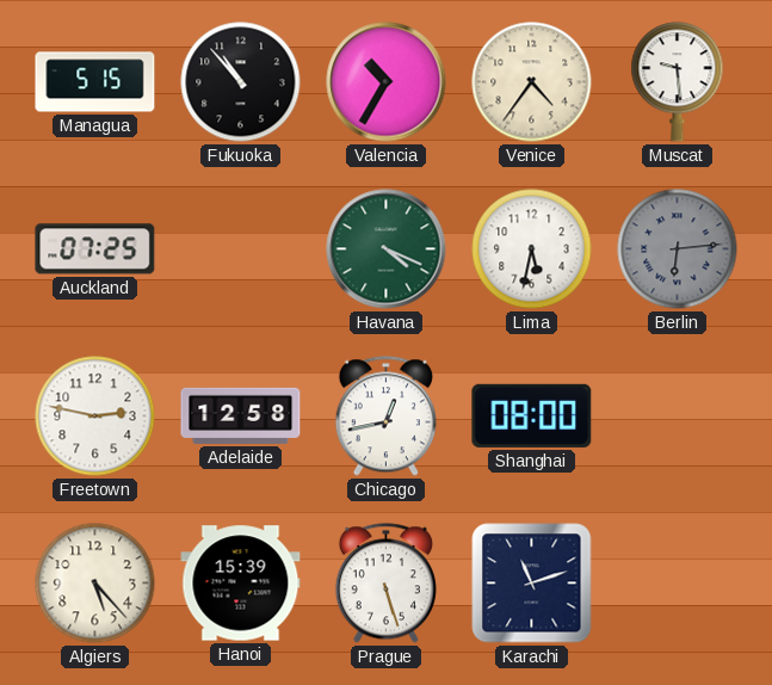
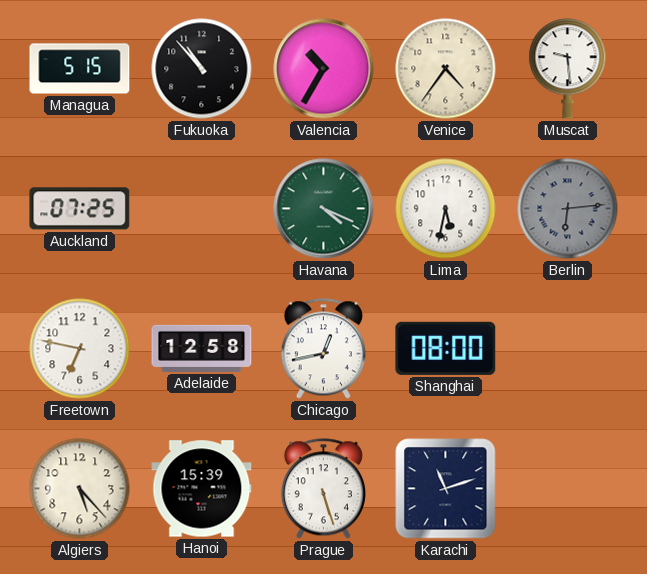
Freetown: 2:47 -> 6:47
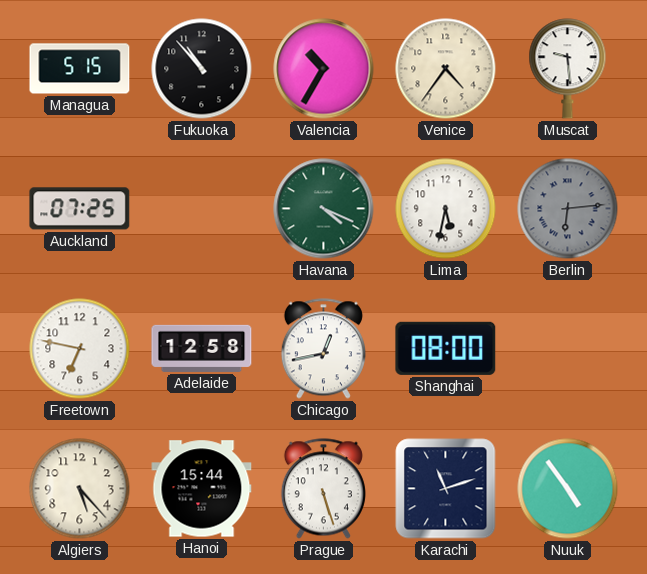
Hanoi: 15:39 -> 15:44
Nuuk: none -> 4:54
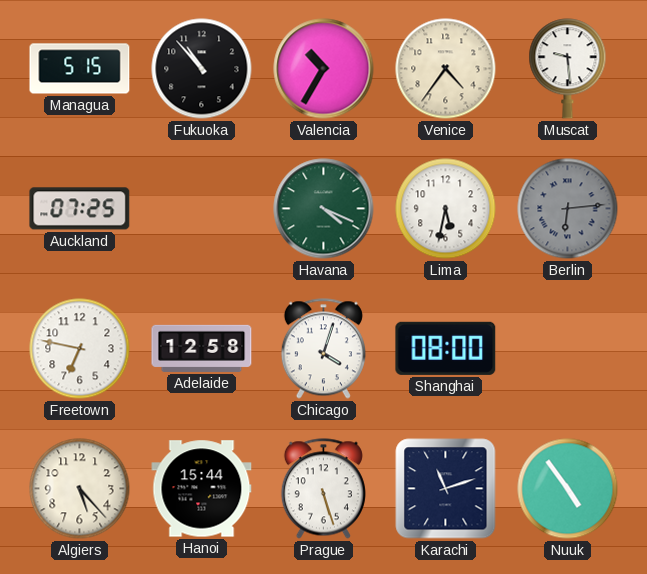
Chicago: 12:43 -> 4:03
